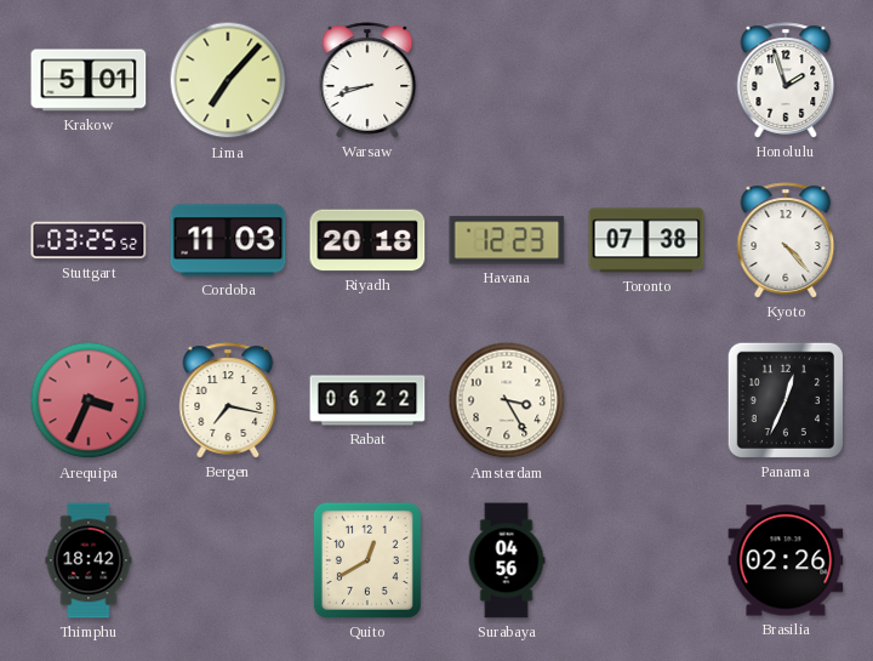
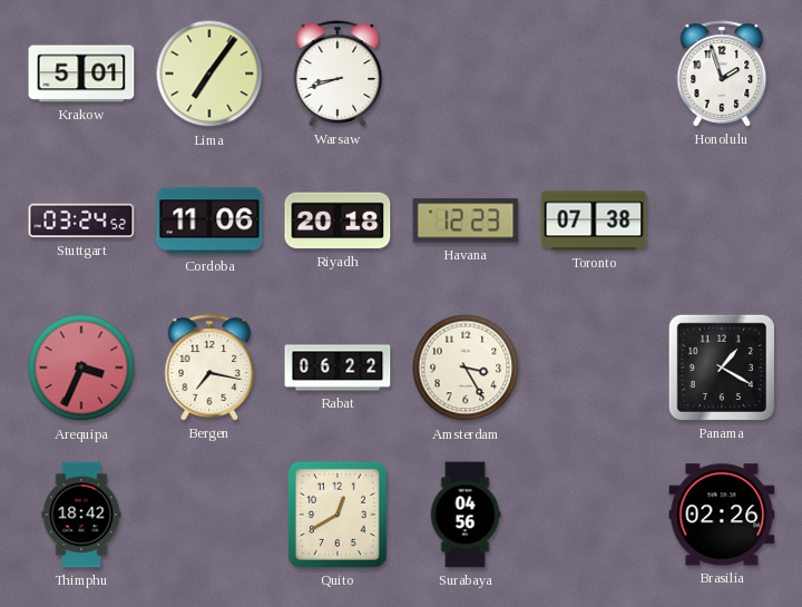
Lima: 7:07 -> 7:06
Stuttgart: 03:25 -> 03:24
Cordoba: 11:03 -> 11:06
Kyoto: 4:23 -> none
Panama: 12:34 -> 1:20
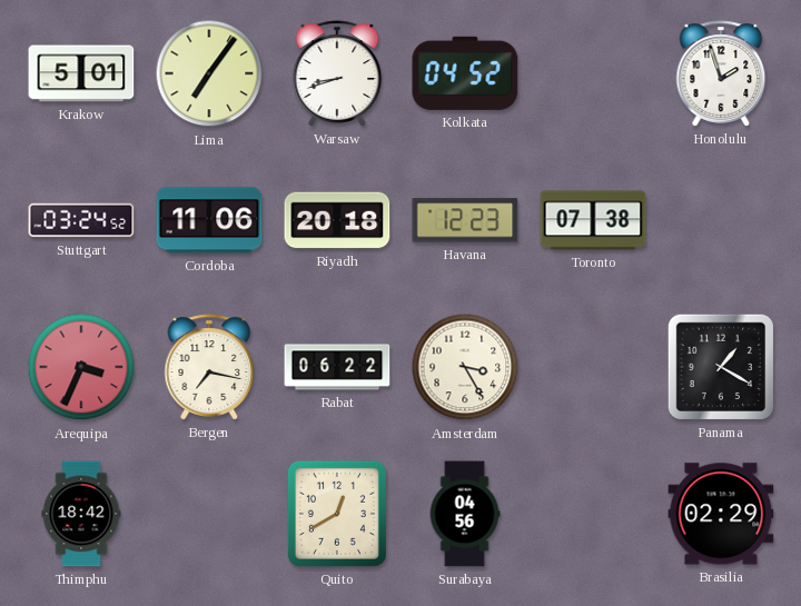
Kolkata: none -> 04:52
Brasilia: 02:26 -> 02:29
